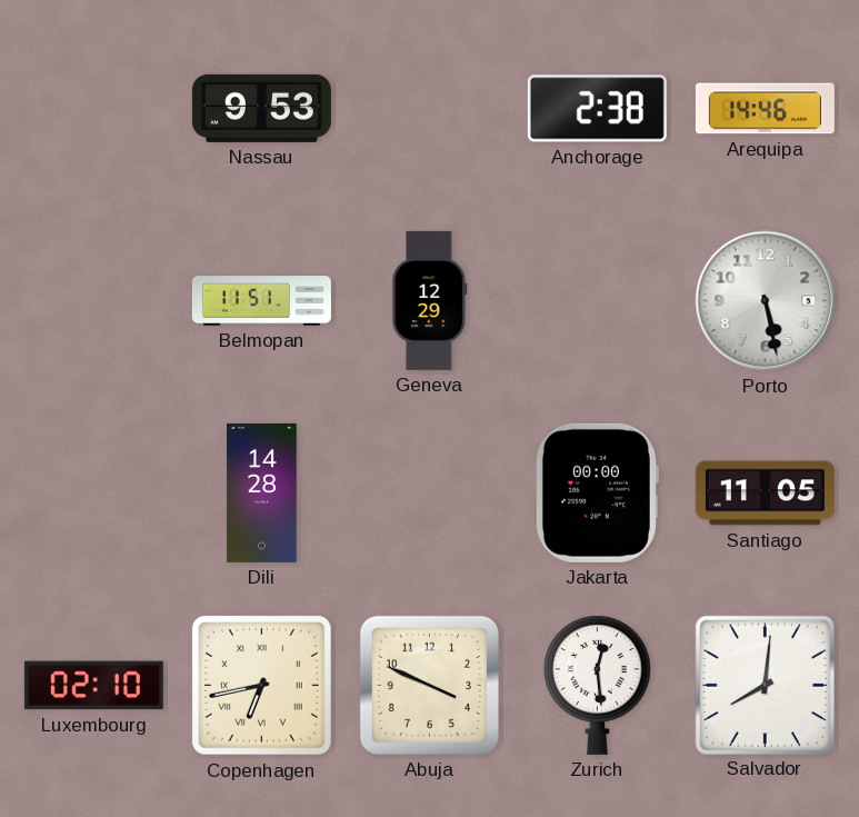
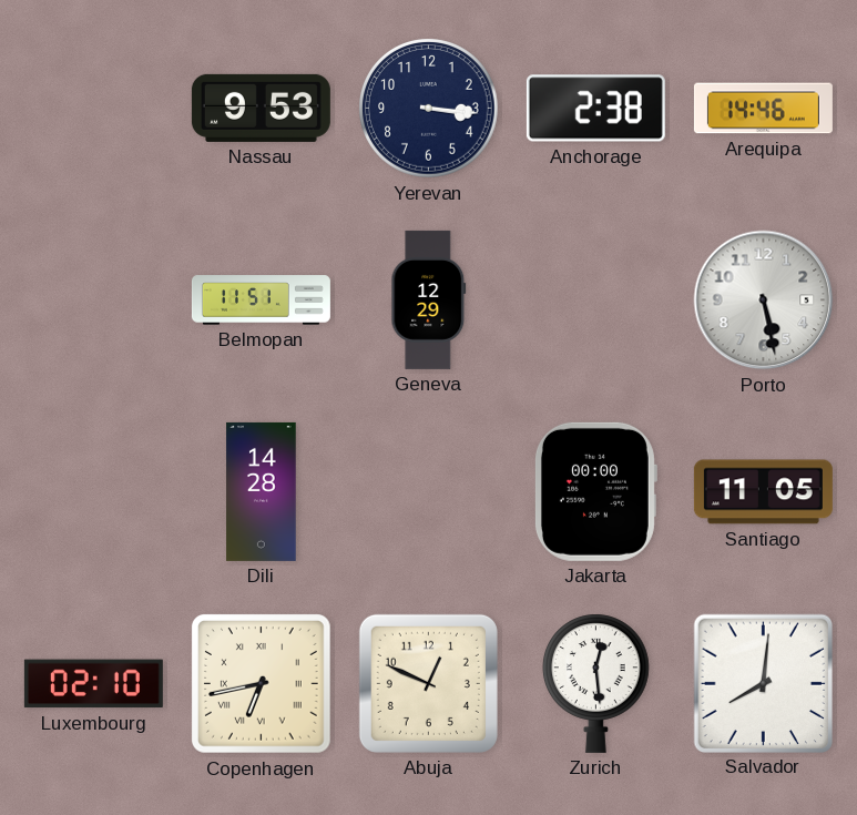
Yerevan: none -> 3:16
Abuja: 3:49 -> 12:49
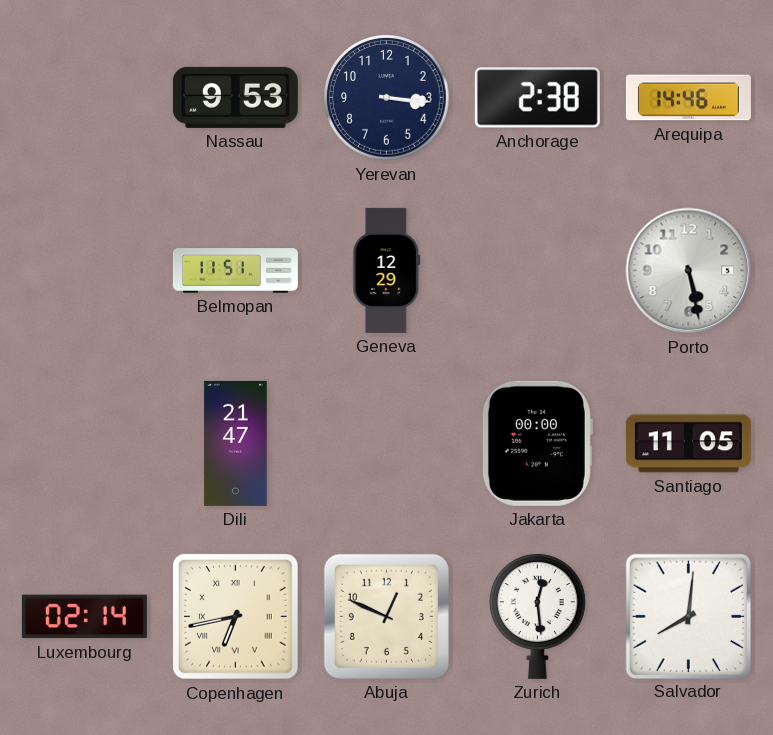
Dili: 14:28 -> 21:47
Luxembourg: 02:10 -> 02:14
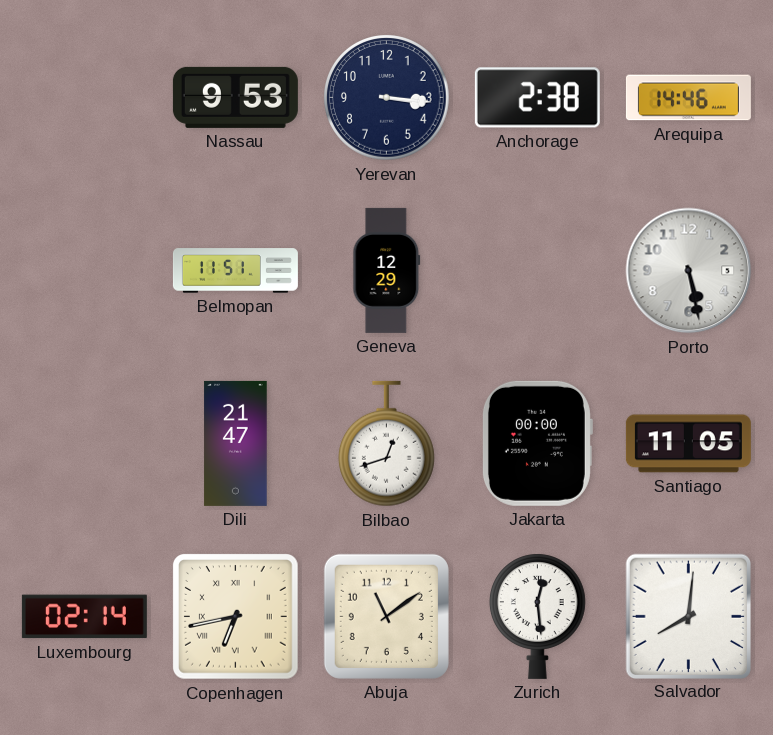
Bilbao: none -> 12:42
Abuja: 12:49 -> 11:09
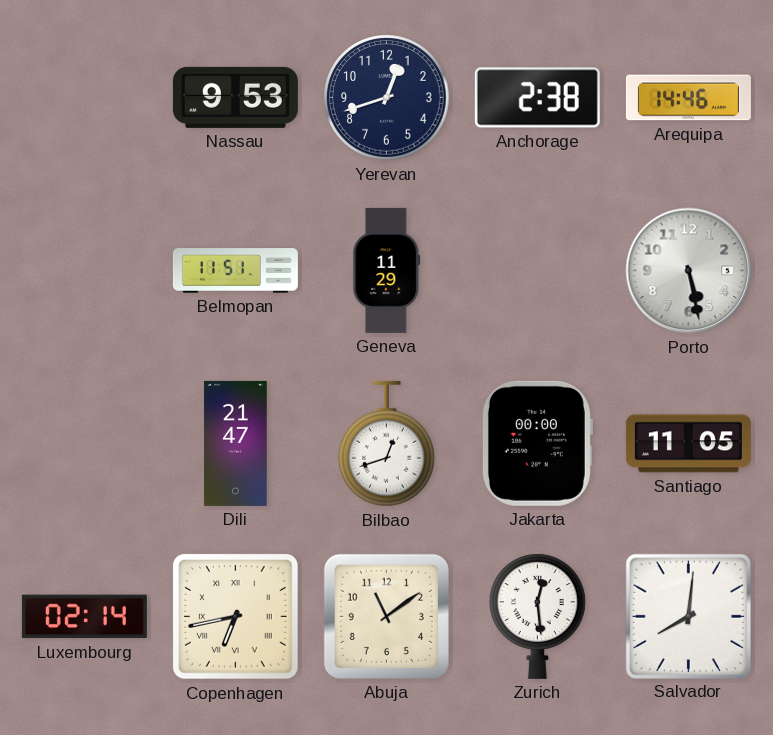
Yerevan: 3:16 -> 12:42
Geneva: 12:29 -> 11:29
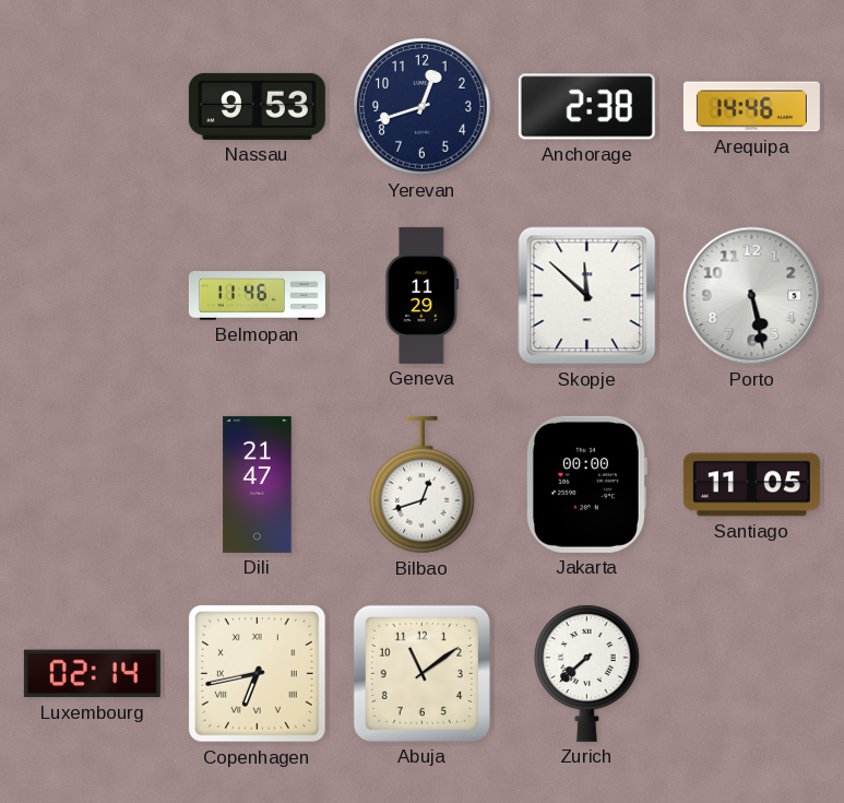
Belmopan: 11:51 -> 11:46
Skopje: none -> 11:52
Zurich: 12:29 -> 7:38
Salvador: 8:01 -> none
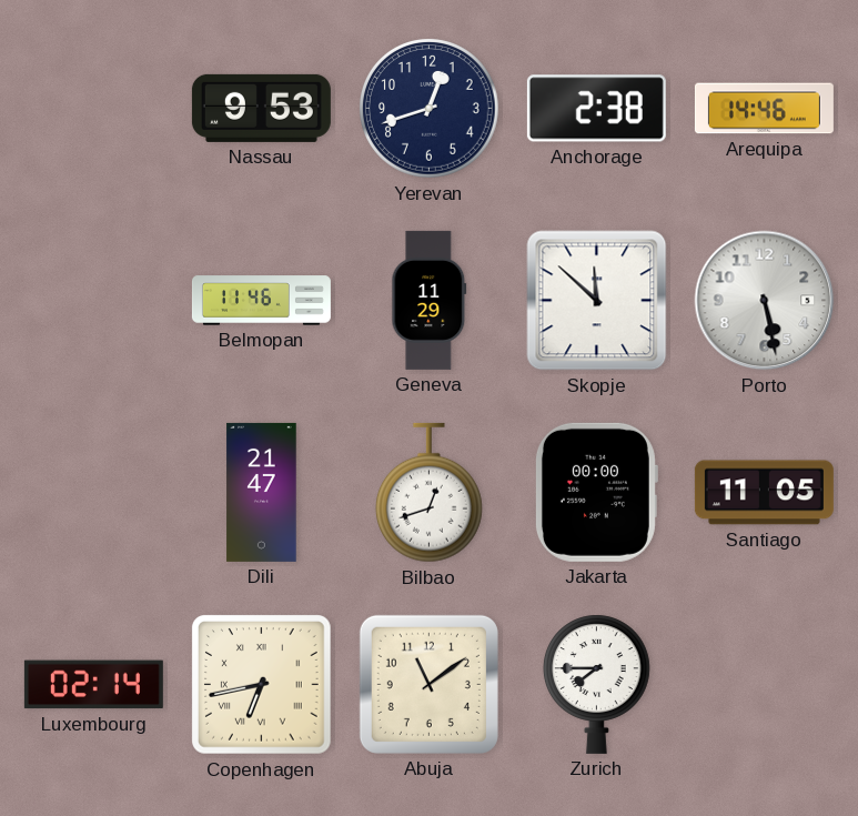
Zurich: 7:38 -> 7:45
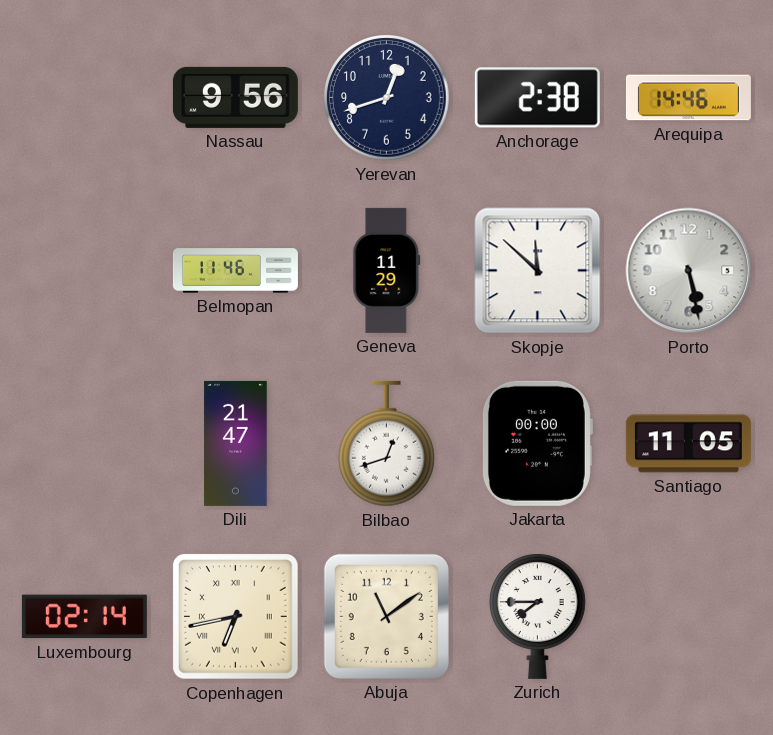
Nassau: 9:53 -> 9:56
